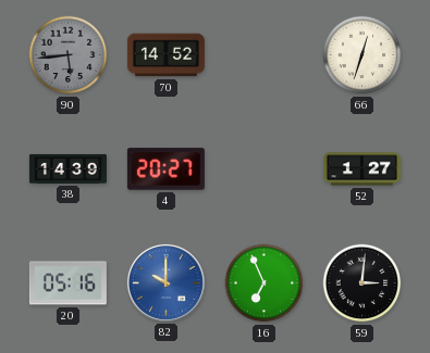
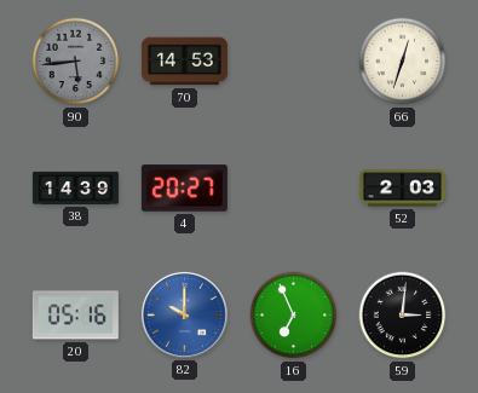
70: 14:52 -> 14:53
52: 1:27 -> 2:03
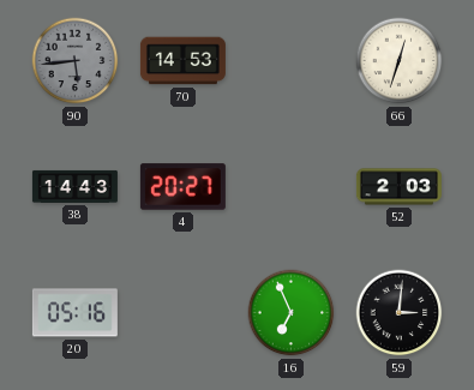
38: 14:39 -> 14:43
82: 10:00 -> none
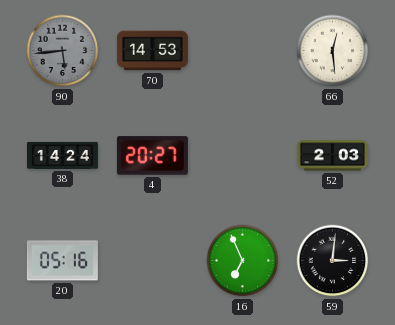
66: 12:33 -> 12:29
38: 14:43 -> 14:24
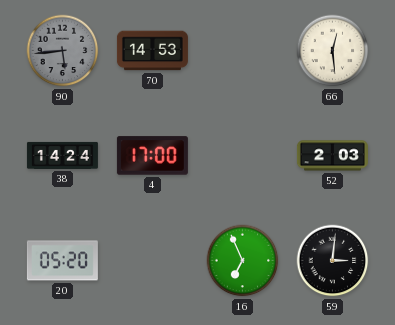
4: 20:27 -> 17:00
20: 05:16 -> 05:20
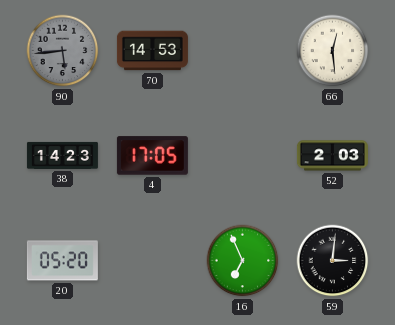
38: 14:24 -> 14:23
4: 17:00 -> 17:05
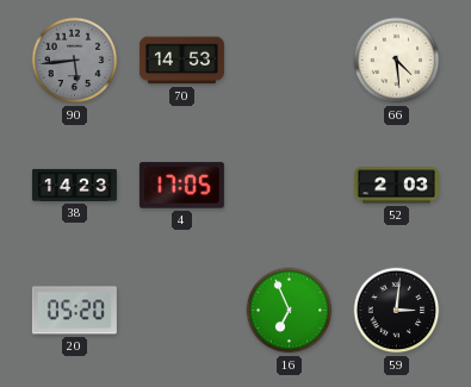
66: 12:29 -> 4:29
